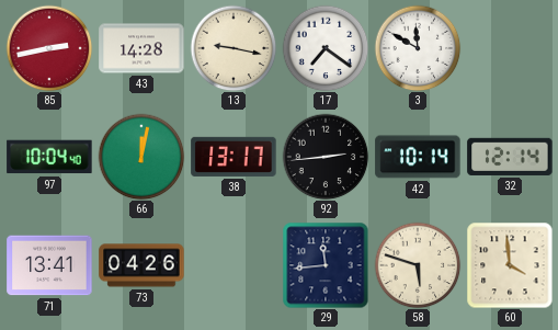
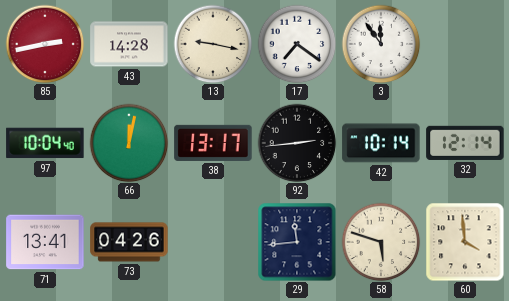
3: 11:50 -> 11:54
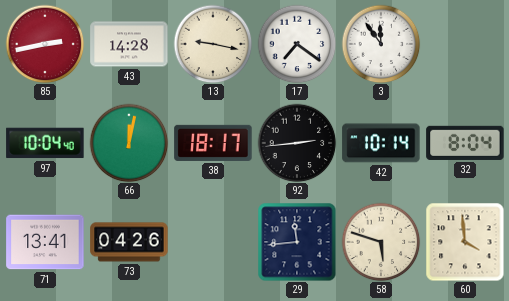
38: 13:17 -> 18:17
32: 12:14 -> 8:04
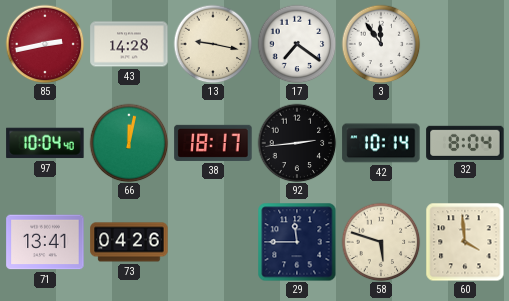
29: 11:44 -> 11:45
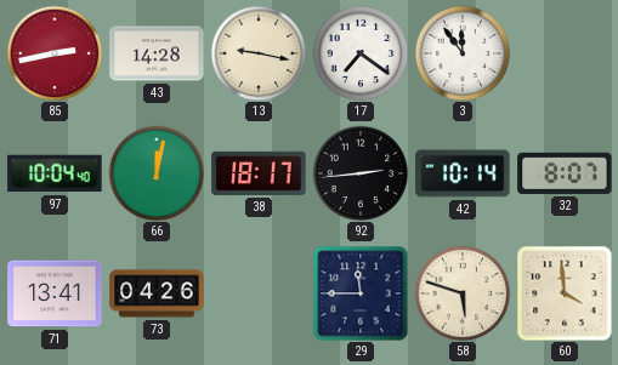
32: 8:04 -> 8:07
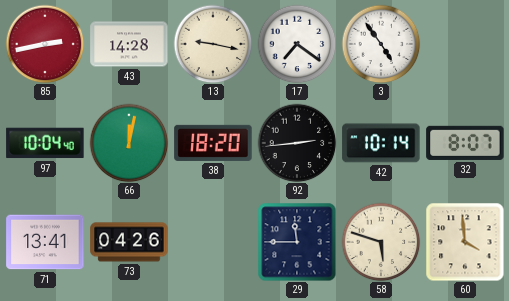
3: 11:54 -> 4:54
38: 18:17 -> 18:20
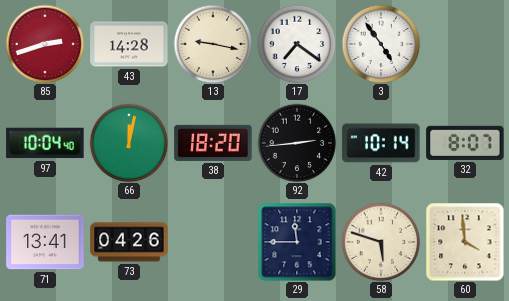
85: 2:43 -> 2:42
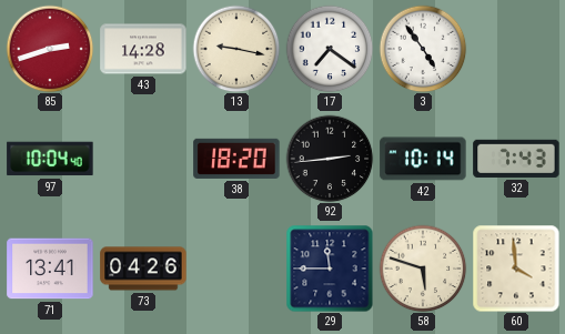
66: 12:02 -> none
32: 8:07 -> 7:43
